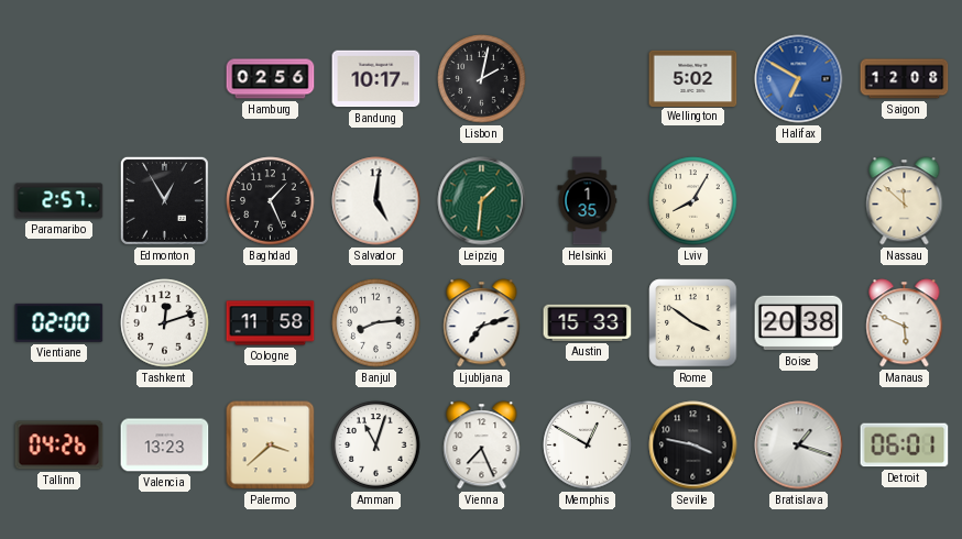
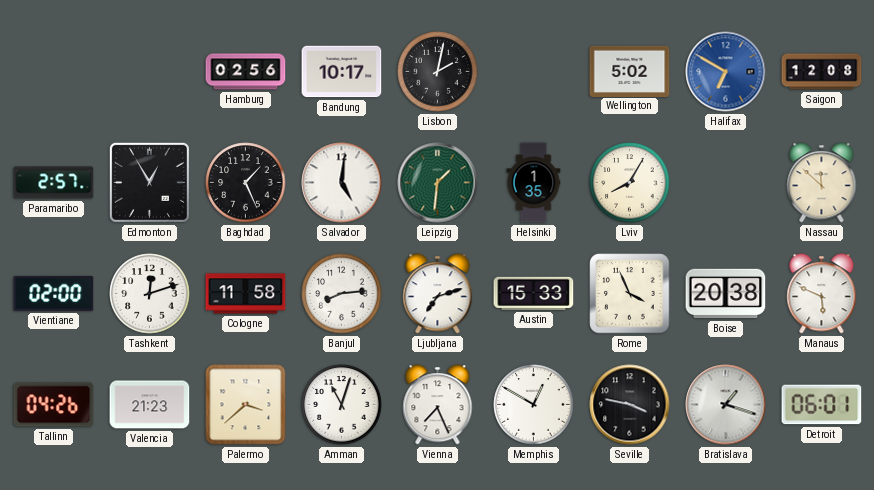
Rome: 3:51 -> 3:56
Valencia: 13:23 -> 21:23
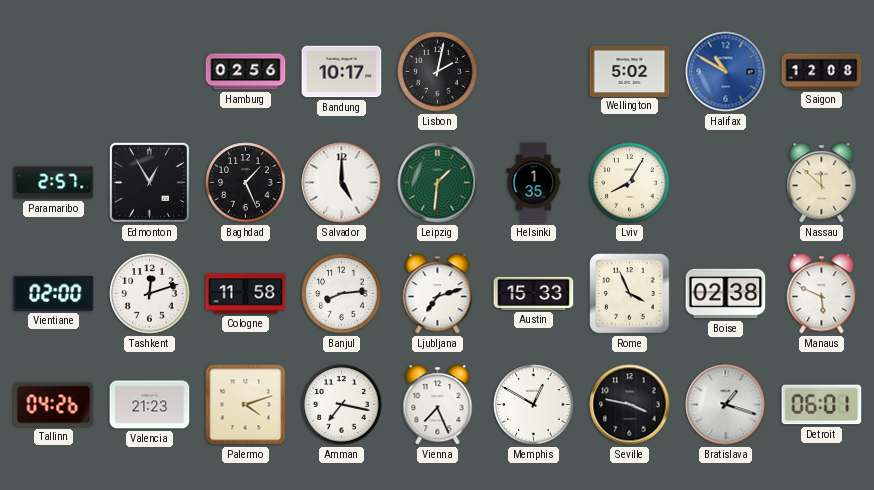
Halifax: 6:50 -> 10:50
Salvador: 5:01 -> 5:00
Boise: 20:38 -> 02:38
Palermo: 3:38 -> 4:12
Amman: 11:03 -> 7:17
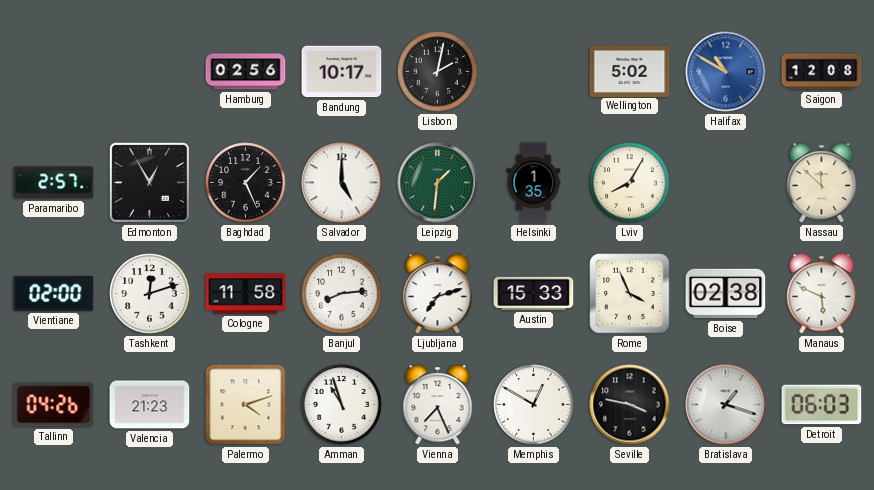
Amman: 7:17 -> 10:57
Detroit: 06:01 -> 06:03
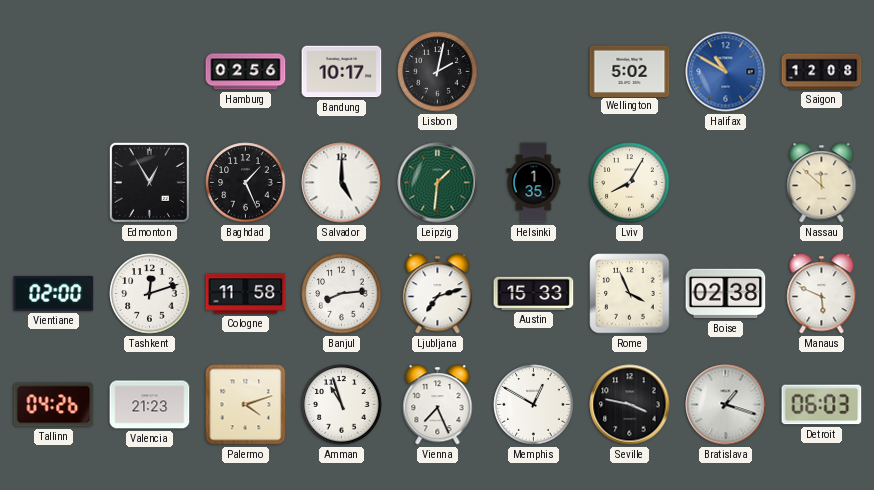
Paramaribo: 2:57 -> none
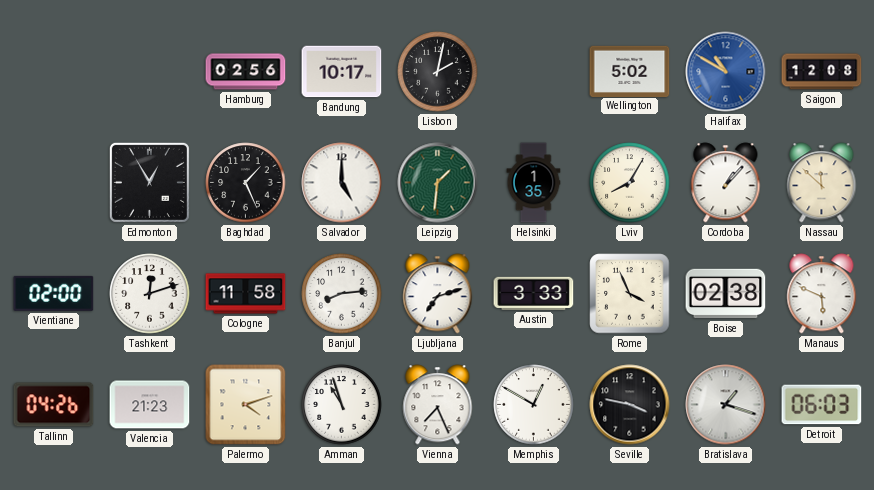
Cordoba: none -> 1:07
Austin: 15:33 -> 3:33
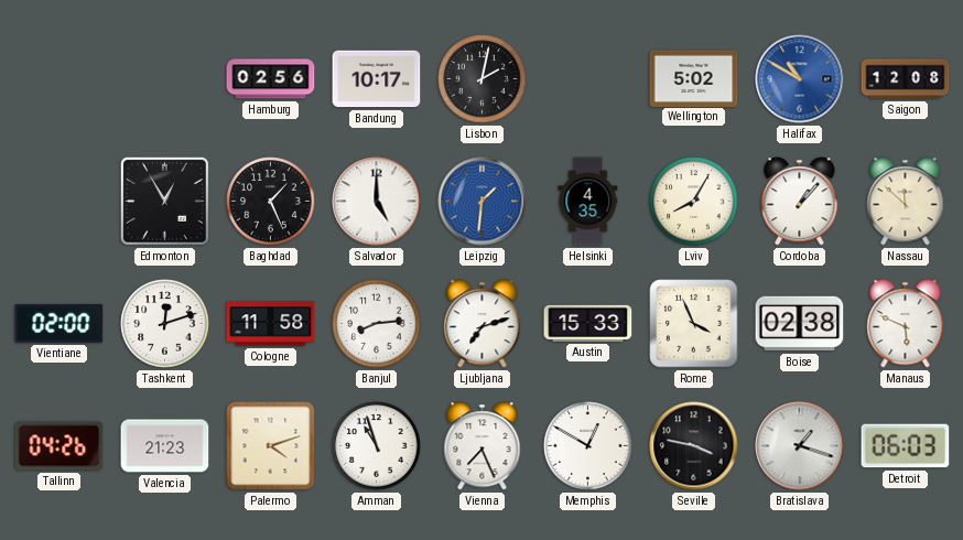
Leipzig dial: green -> blue
Helsinki: 1:35 -> 4:35
Austin: 3:33 -> 15:33
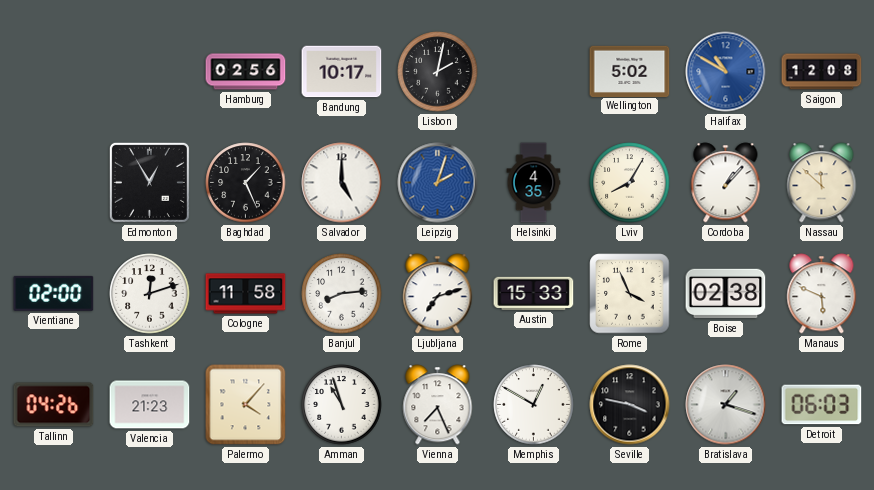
Leipzig: 1:31 -> 2:03
Palermo: 4:12 -> 4:07
